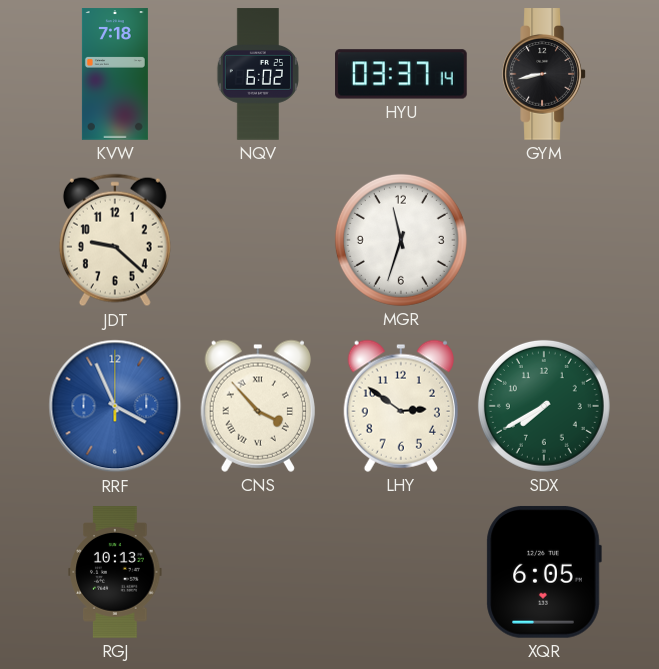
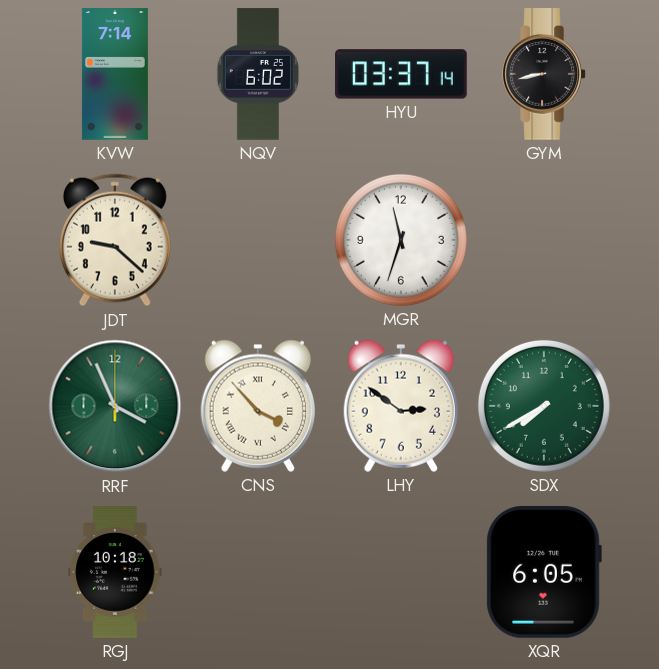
KVW: 7:18 -> 7:14
RRF dial: blue -> green
RGJ: 10:13 -> 10:18
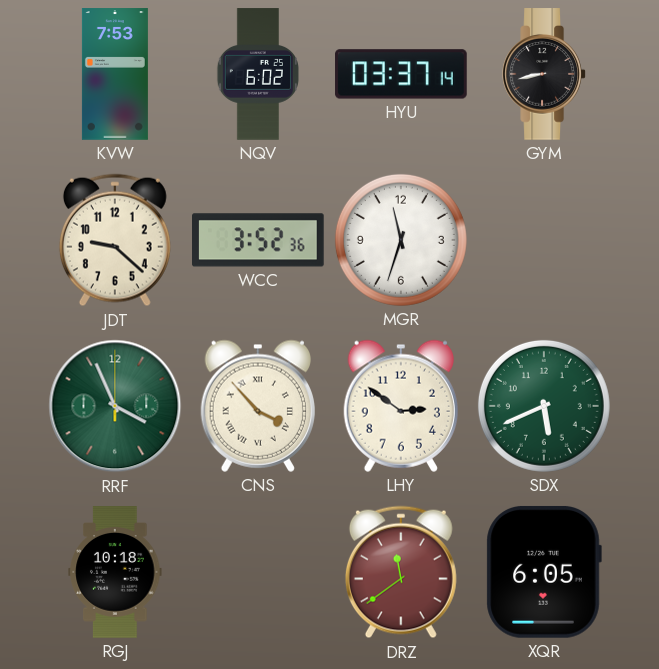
KVW: 7:14 -> 7:53
WCC: none -> 3:52
SDX: 7:40 -> 5:41
DRZ: none -> 11:39
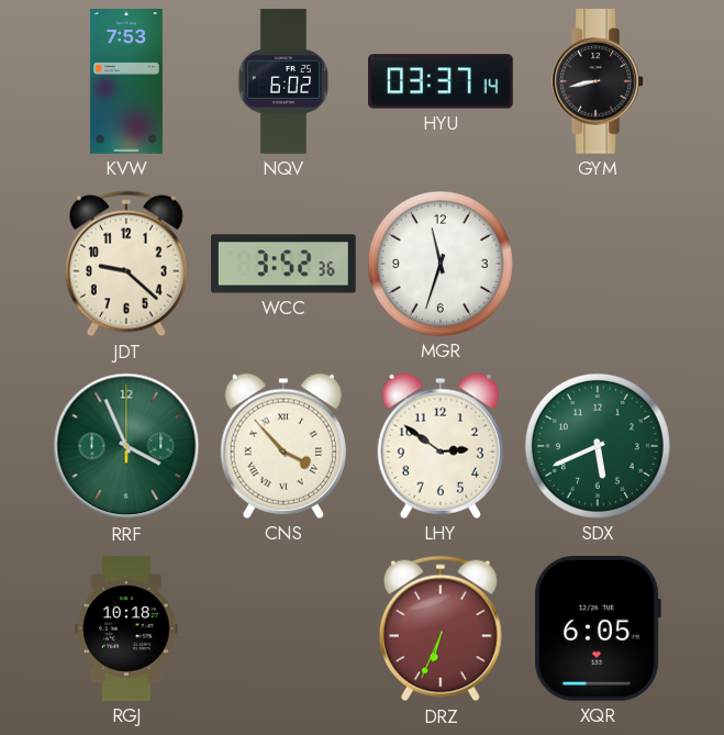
DRZ: 11:39 -> 6:34
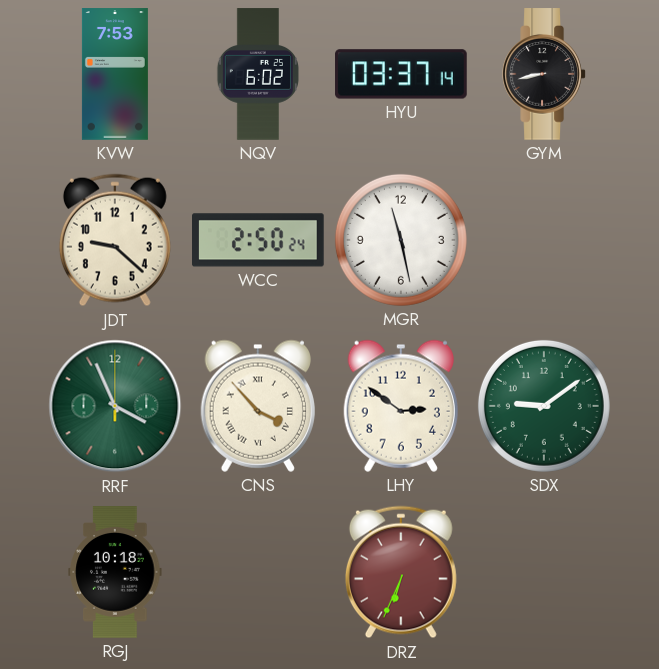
WCC: 3:52 -> 2:50
MGR: 11:33 -> 11:28
SDX: 5:41 -> 9:09
XQR: 6:05 -> none
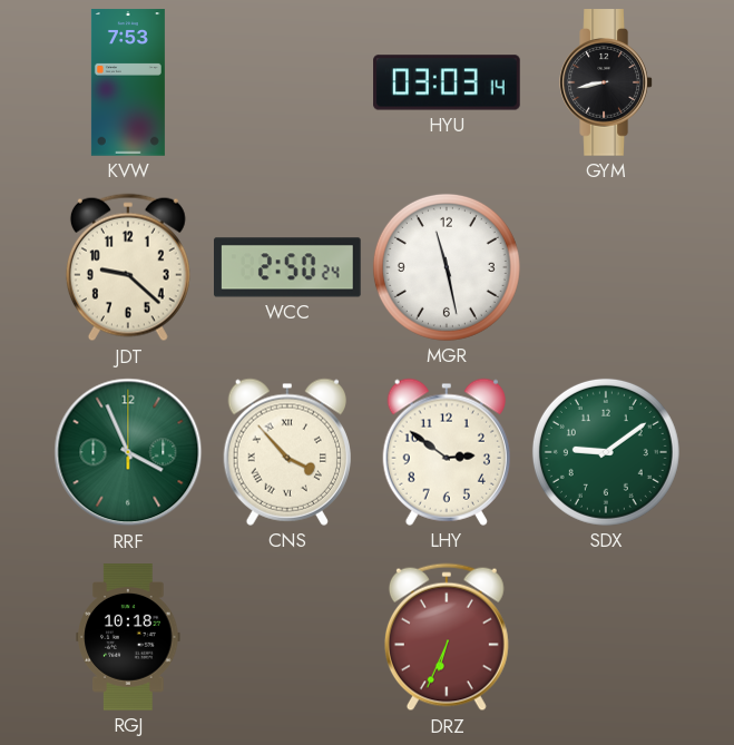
NQV: 6:02 -> none
HYU: 03:37 -> 03:03
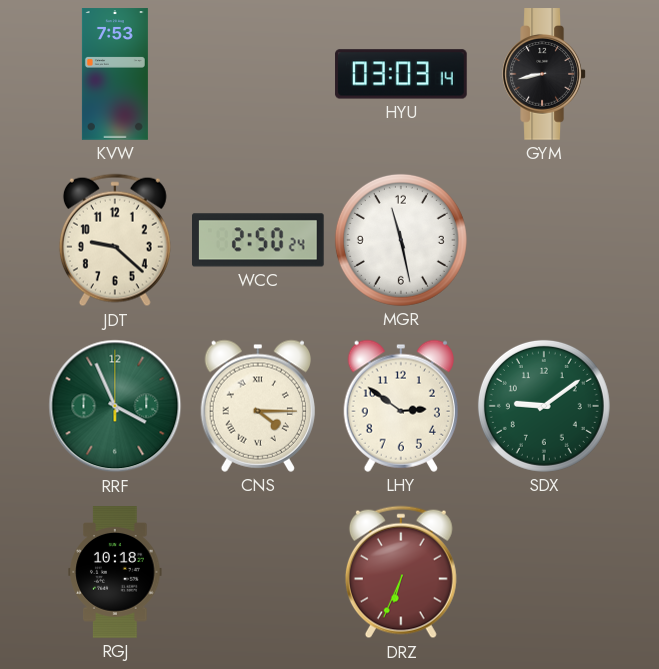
CNS: 3:53 -> 4:15
